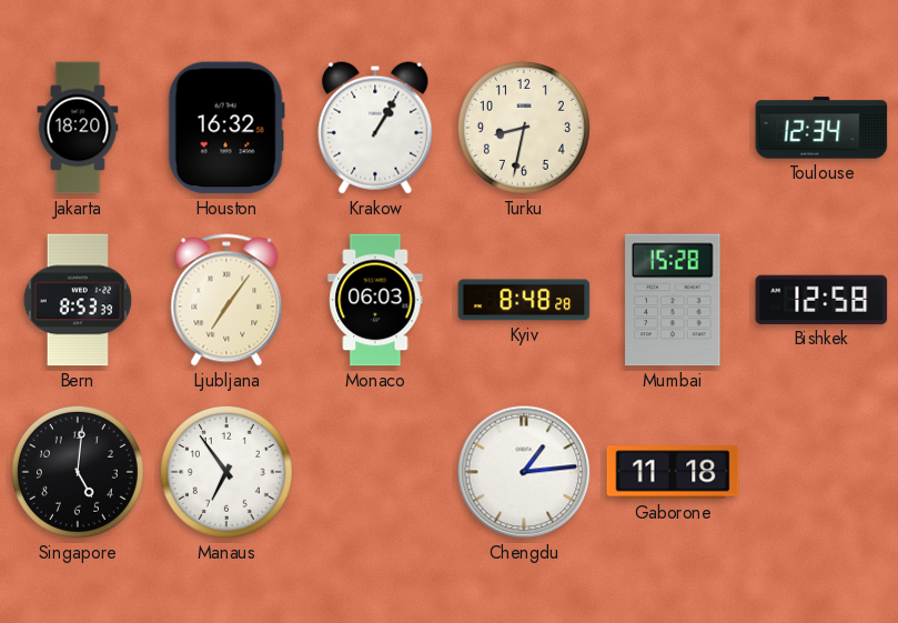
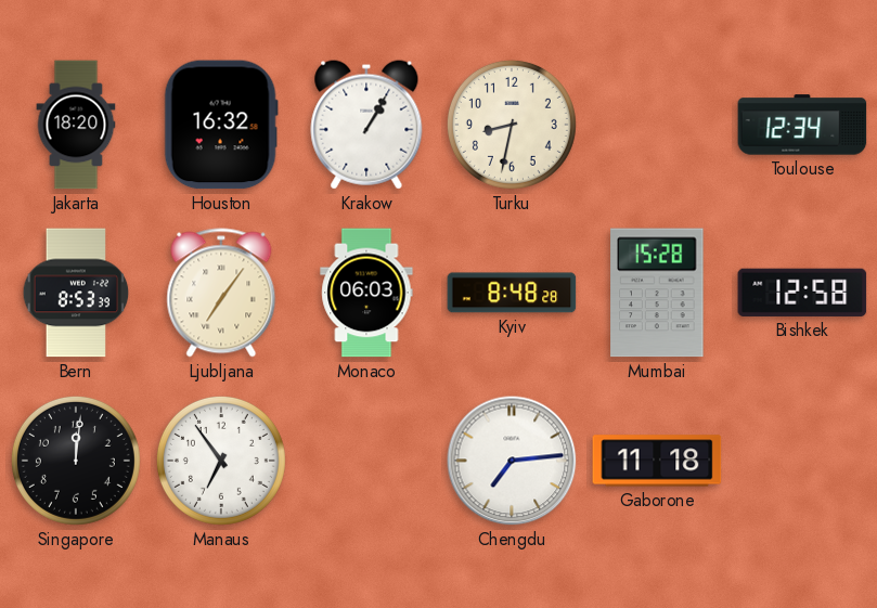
Singapore: 5:01 -> 12:01
Chengdu: 1:14 -> 7:14
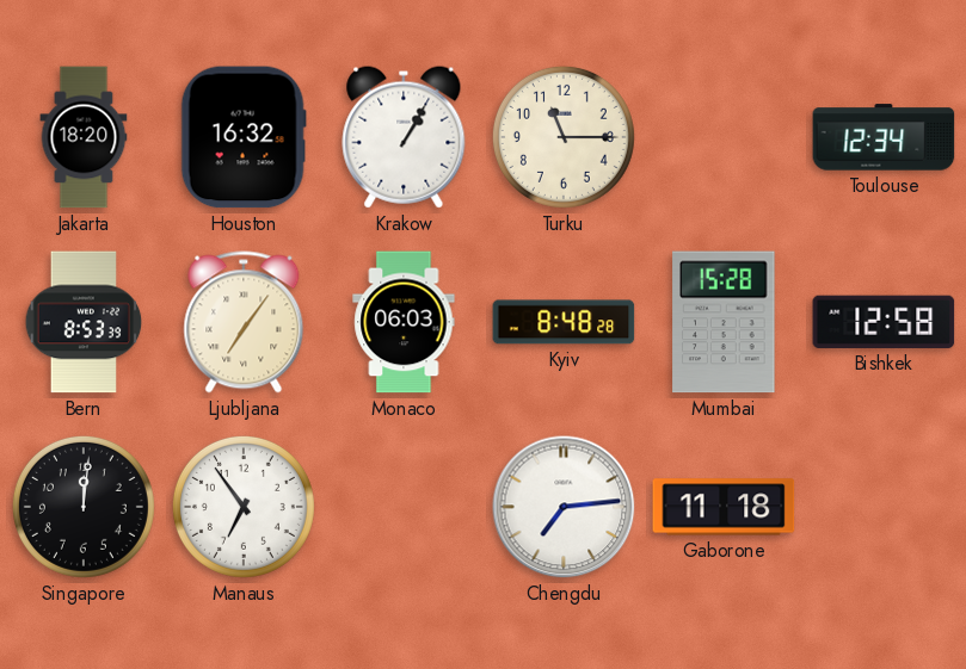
Turku: 8:32 -> 11:15
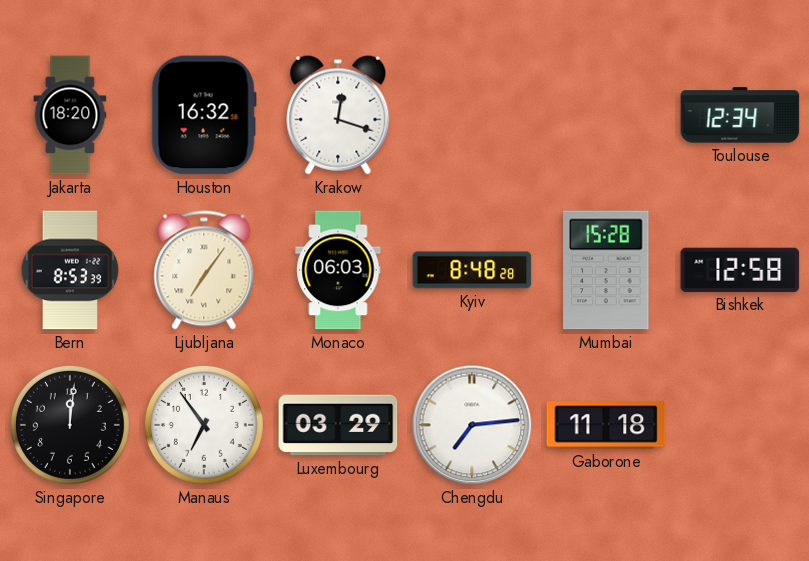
Krakow: 1:05 -> 12:18
Turku: 11:15 -> none
Luxembourg: none -> 03:29
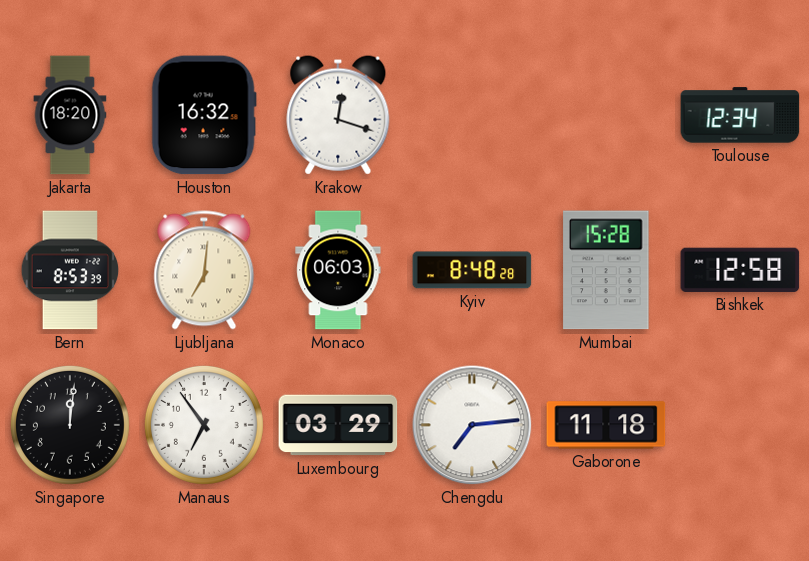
Ljubljana: 7:06 -> 7:01
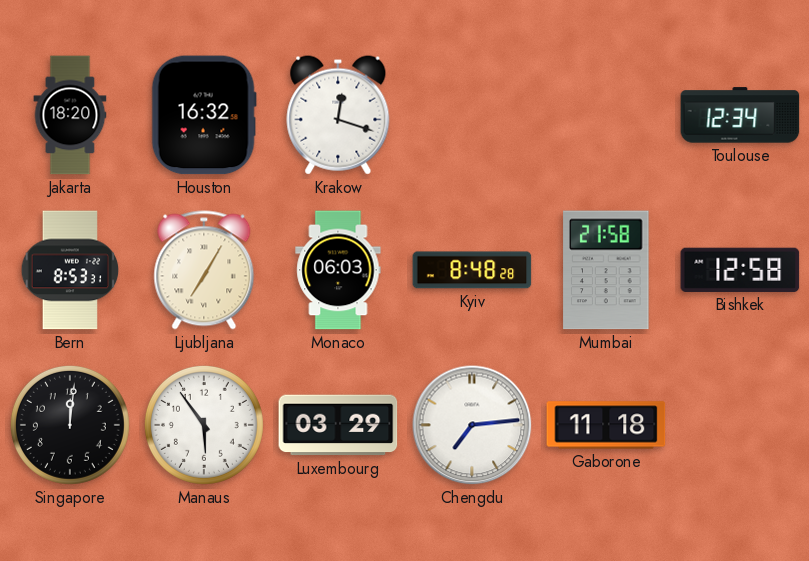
Bern: 8:53:39 -> 8:53:31
Ljubljana: 7:01 -> 7:05
Mumbai: 15:28 -> 21:58
Manaus: 6:54 -> 5:54
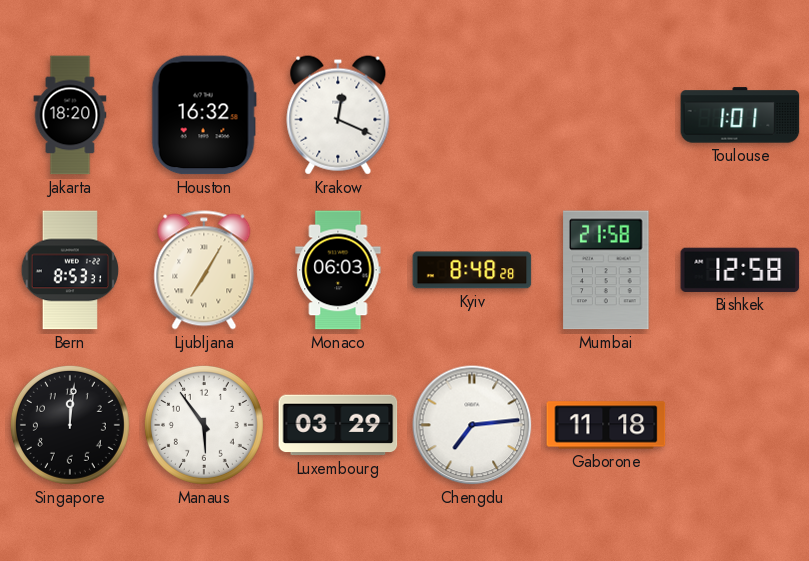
Krakow: 12:18 -> 12:19
Toulouse: 12:34 -> 1:01
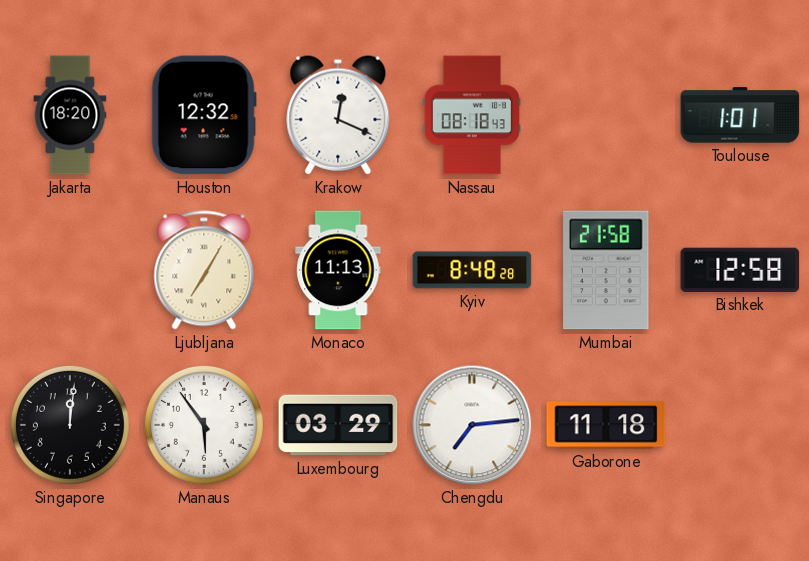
Houston: 16:32 -> 12:32
Nassau: none -> 08:18
Bern: 8:53 -> none
Monaco: 06:03 -> 11:13
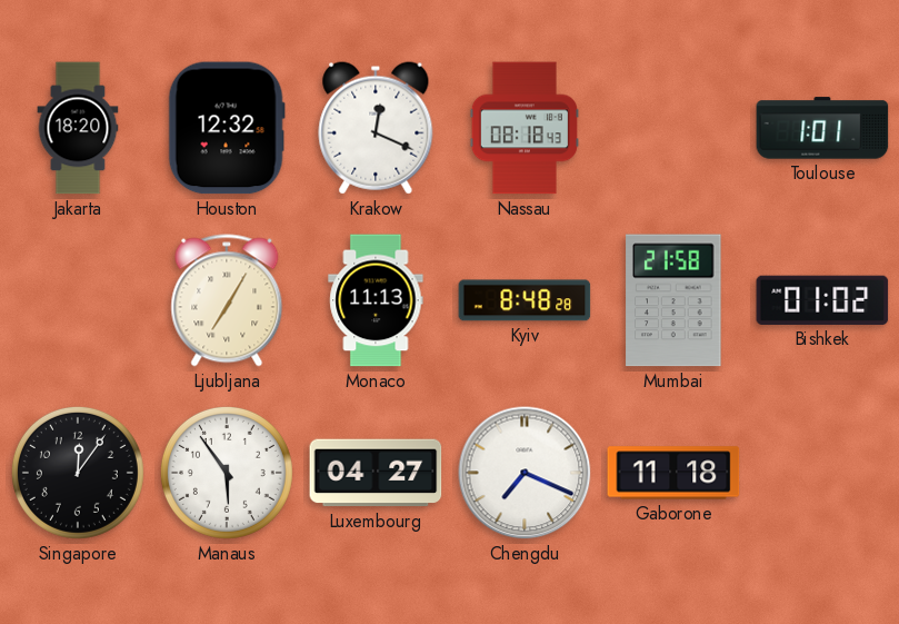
Bishkek: 12:58 -> 01:02
Singapore: 12:01 -> 12:06
Luxembourg: 03:29 -> 04:27
Chengdu: 7:14 -> 7:19
